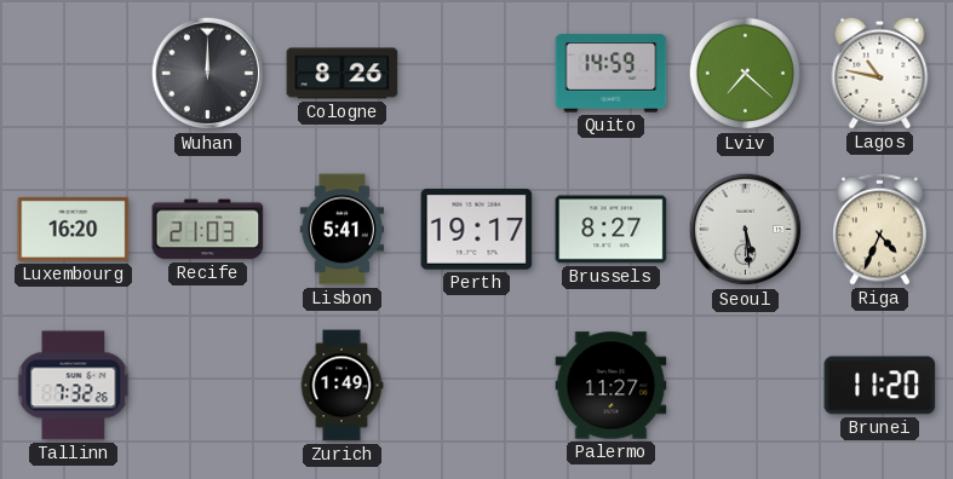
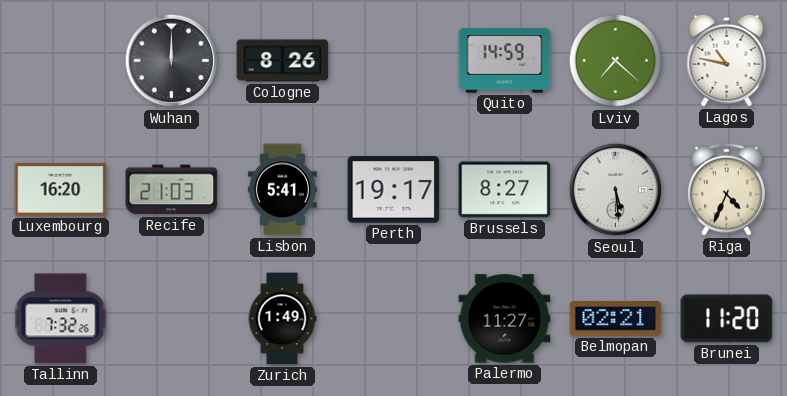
Belmopan: none -> 02:21
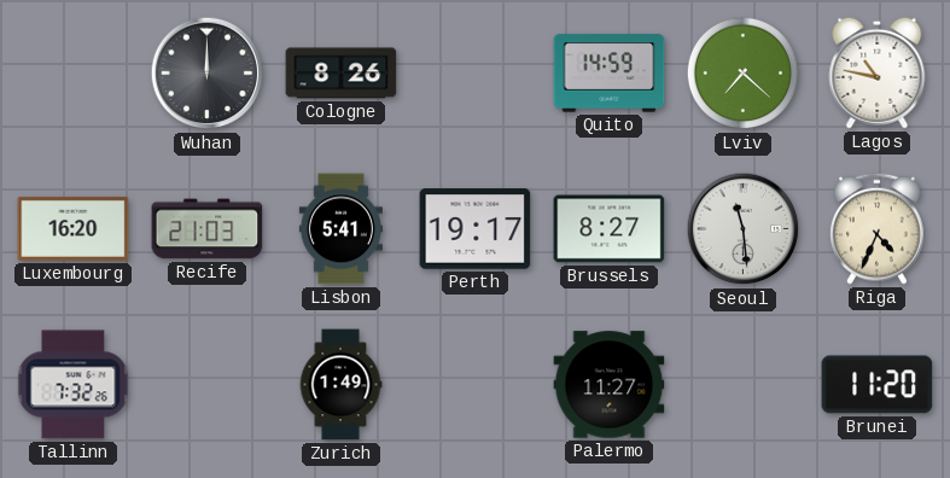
Seoul: 5:29 -> 11:29
Belmopan: 02:21 -> none
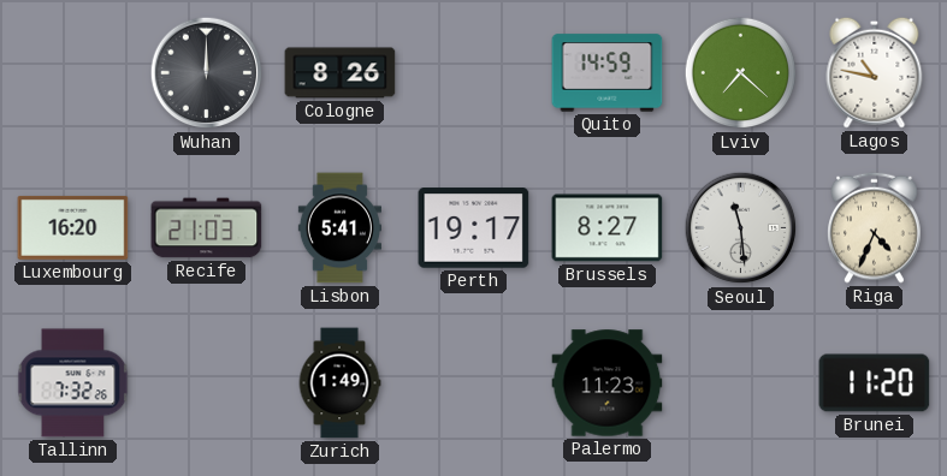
Palermo: 11:27 -> 11:23
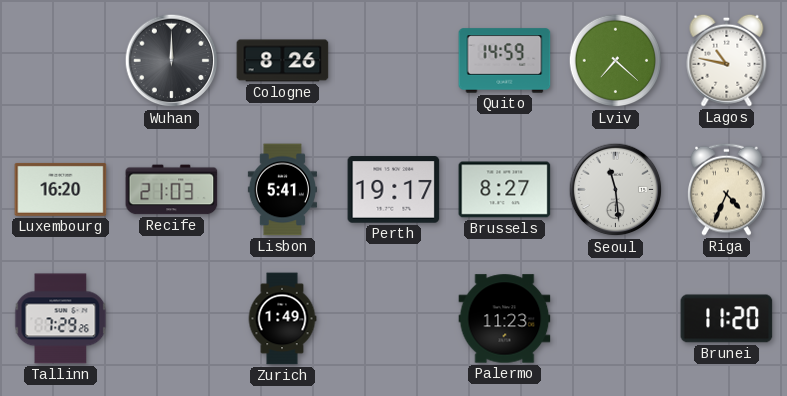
Tallinn: 7:32 -> 7:29
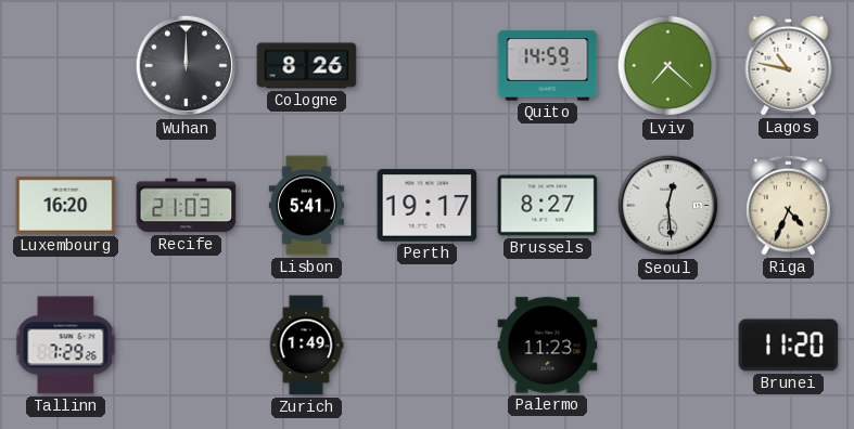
Seoul: 11:29 -> 12:29
